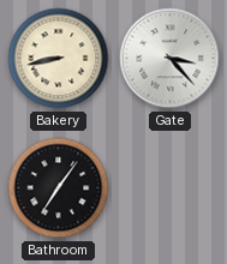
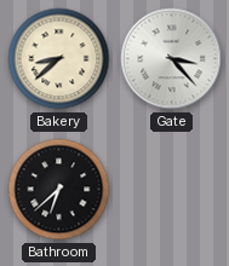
Bakery: 8:43 -> 8:38
Bathroom: 7:06 -> 6:38
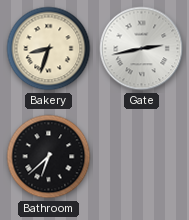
Bakery: 8:38 -> 8:33
Gate: 3:23 -> 2:43
